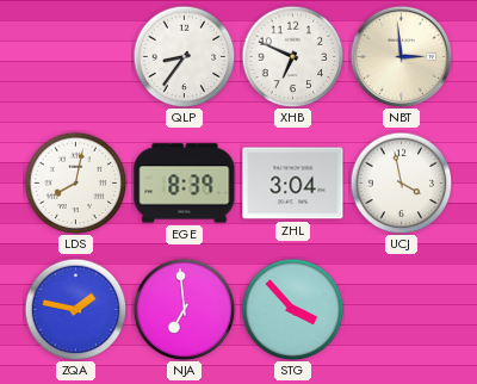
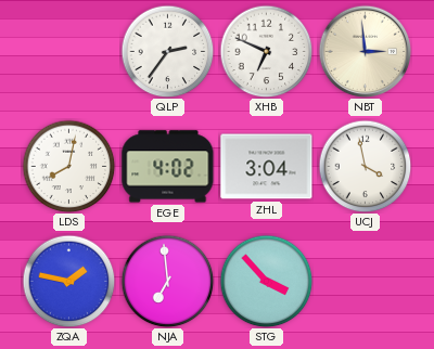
QLP: 8:36 -> 2:36
EGE: 8:39 -> 4:02
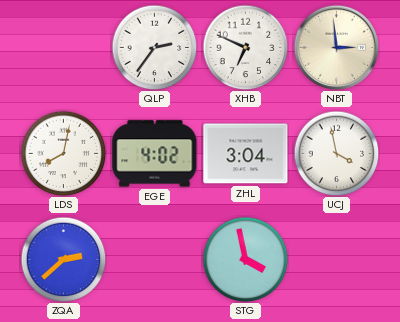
ZQA: 1:47 -> 2:38
NJA: 6:59 -> none
STG: 3:53 -> 3:58
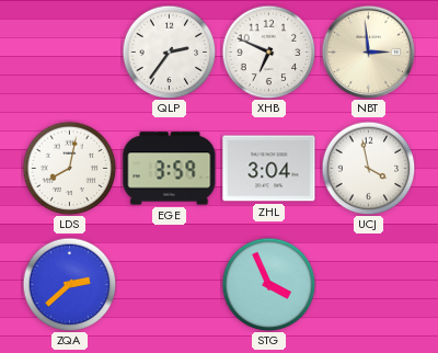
EGE: 4:02 -> 3:59
STG: 3:58 -> 3:56
